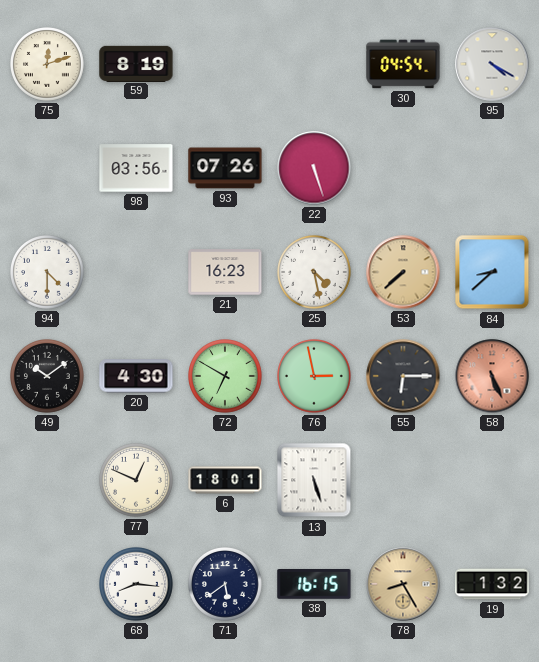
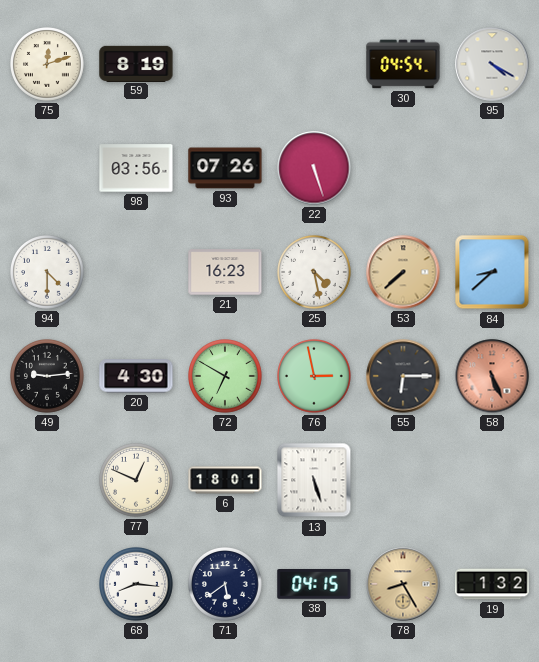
49: 10:09 -> 9:14
38: 16:15 -> 04:15
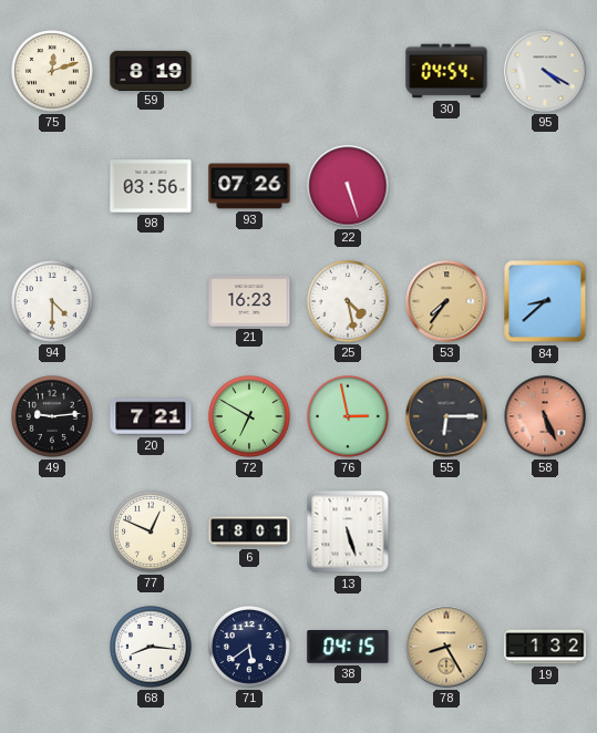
53: 7:38 -> 7:36
20: 4:30 -> 7:21
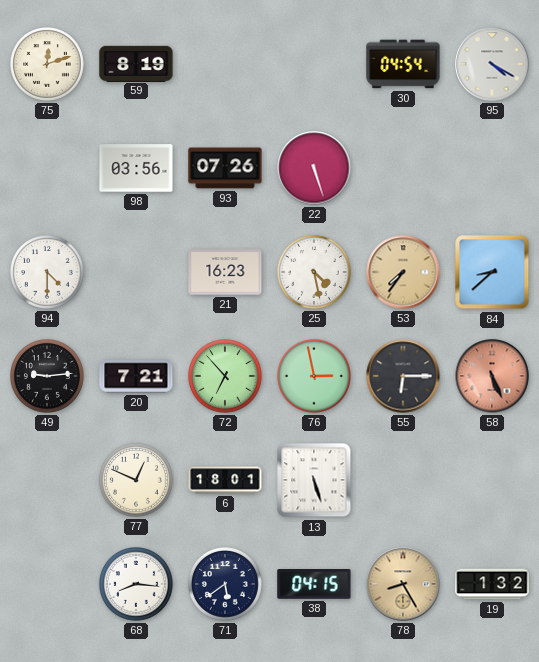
72: 6:50 -> 6:53
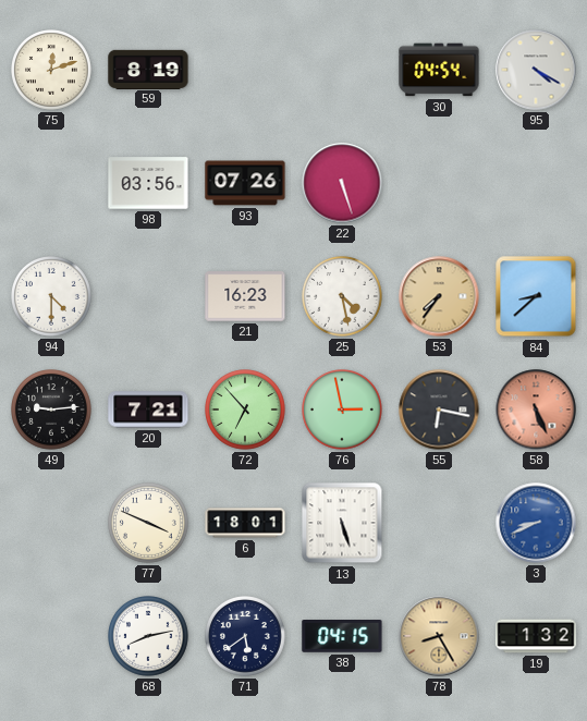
55: 6:15 -> 6:17
77: 12:49 -> 3:49
3: none -> 8:41
68: 8:16 -> 8:13
